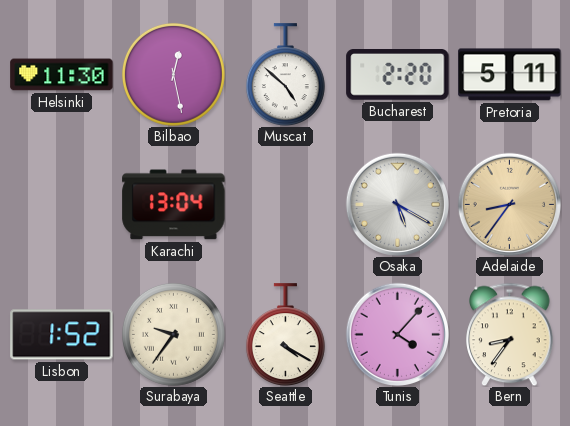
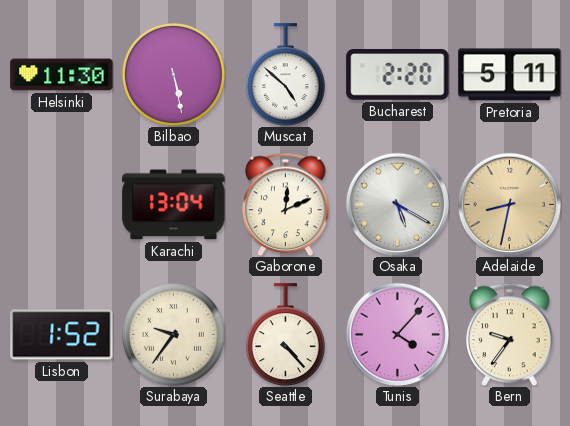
Bilbao: 12:28 -> 5:28
Gaborone: none -> 12:11
Adelaide: 8:36 -> 8:32
Seattle: 4:20 -> 4:23
Bern: 8:36 -> 9:36
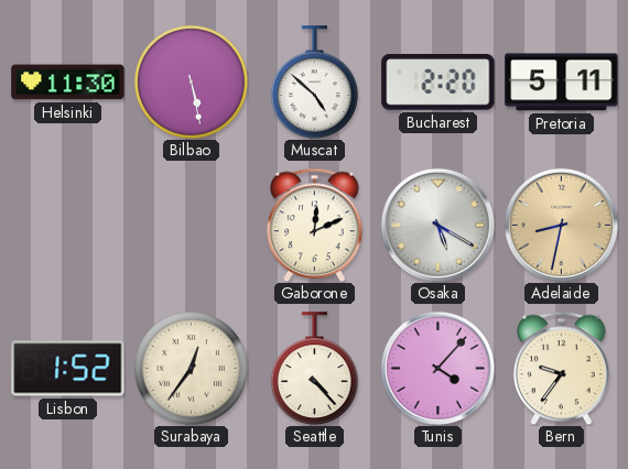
Karachi: 13:04 -> none
Surabaya: 9:36 -> 12:36
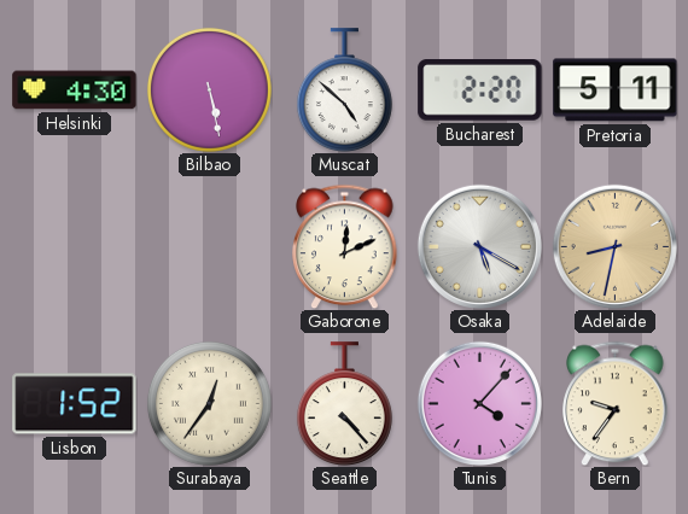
Helsinki: 11:30 -> 4:30
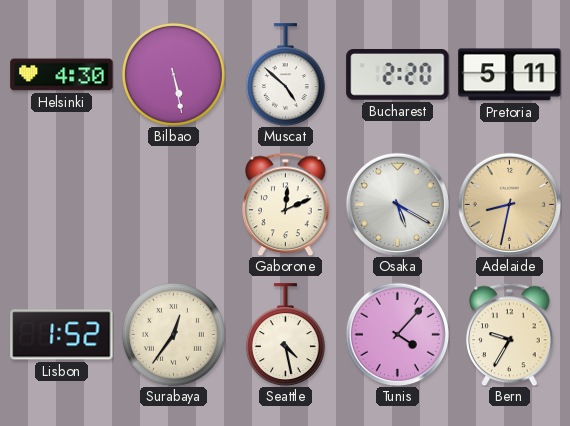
Seattle: 4:23 -> 4:28
Bern: 9:36 -> 9:35
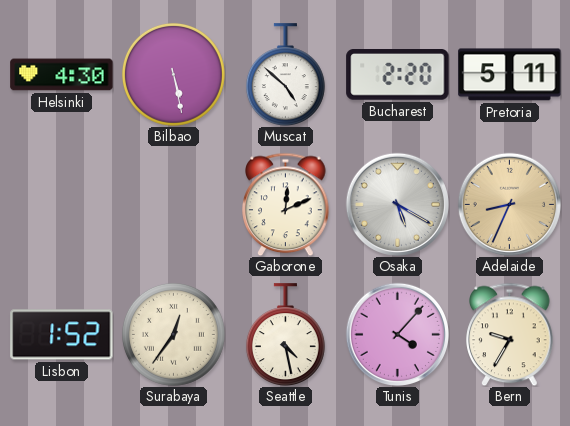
Adelaide: 8:32 -> 8:34
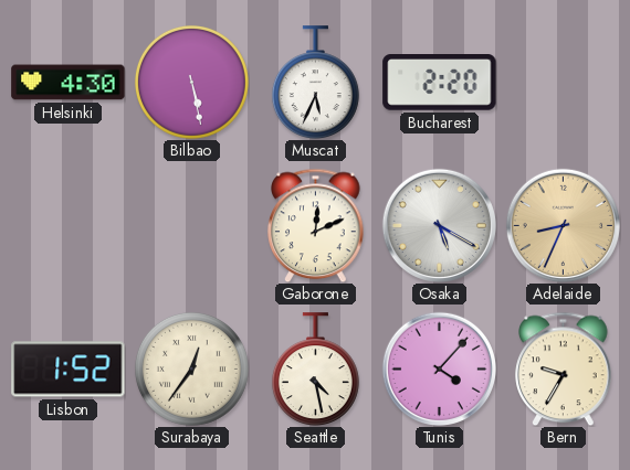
Muscat: 4:52 -> 5:34
Pretoria: 5:11 -> none
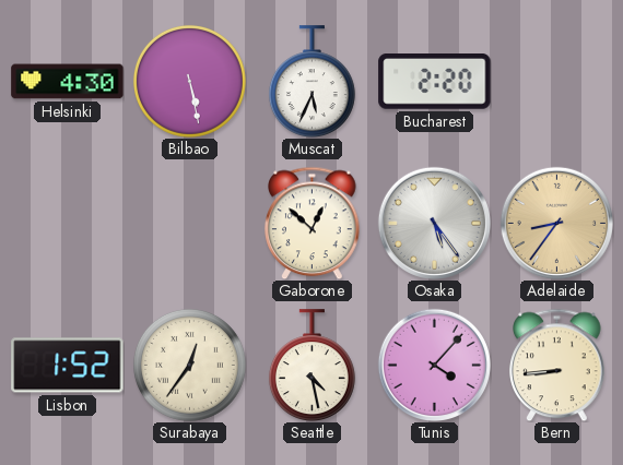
Gaborone: 12:11 -> 12:52
Osaka: 5:20 -> 5:24
Adelaide: 8:34 -> 8:36
Bern: 9:35 -> 8:44
